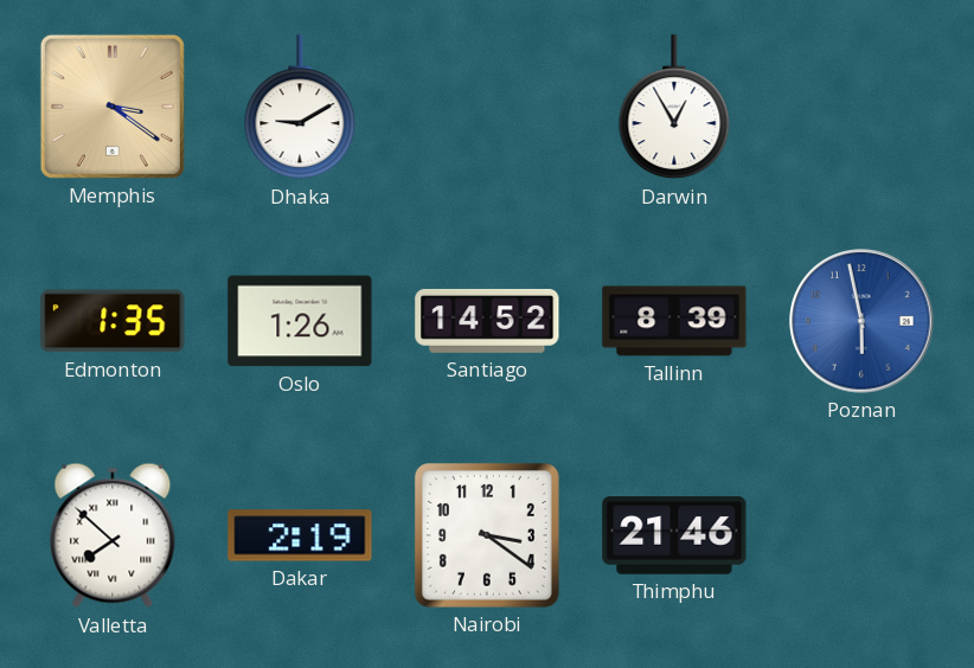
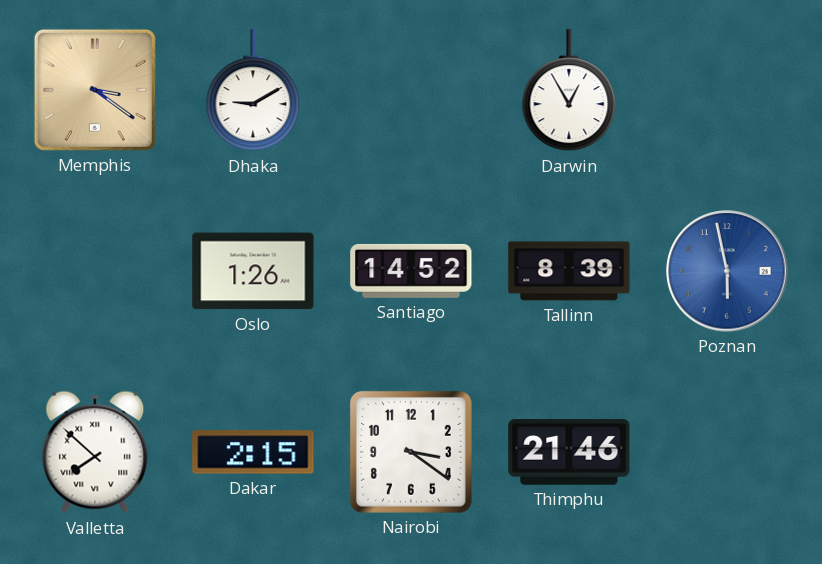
Edmonton: 1:35 -> none
Dakar: 2:19 -> 2:15
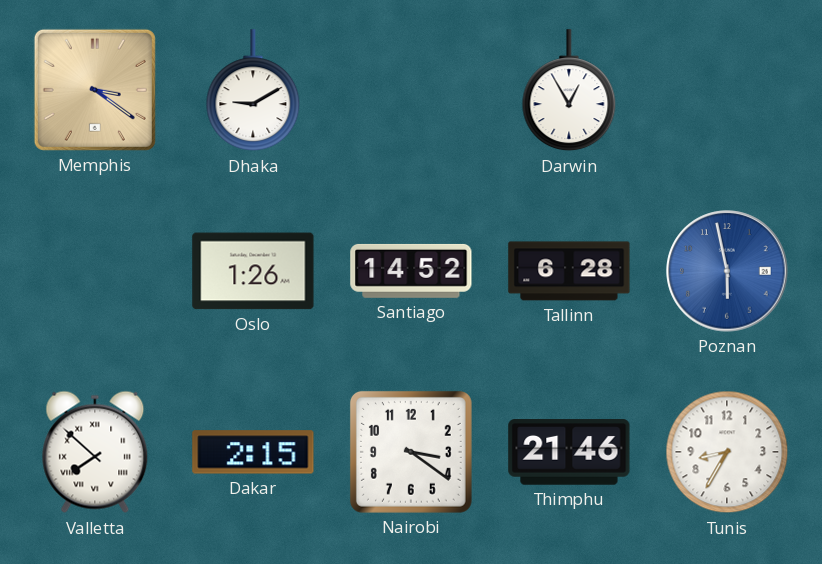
Tallinn: 8:39 -> 6:28
Tunis: none -> 8:35
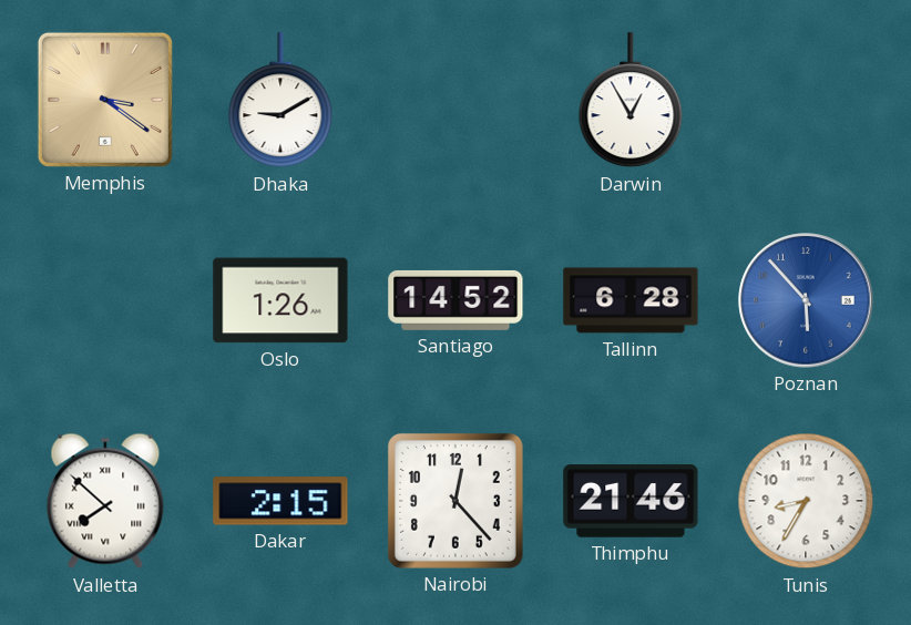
Poznan: 5:58 -> 5:53
Nairobi: 3:21 -> 12:23
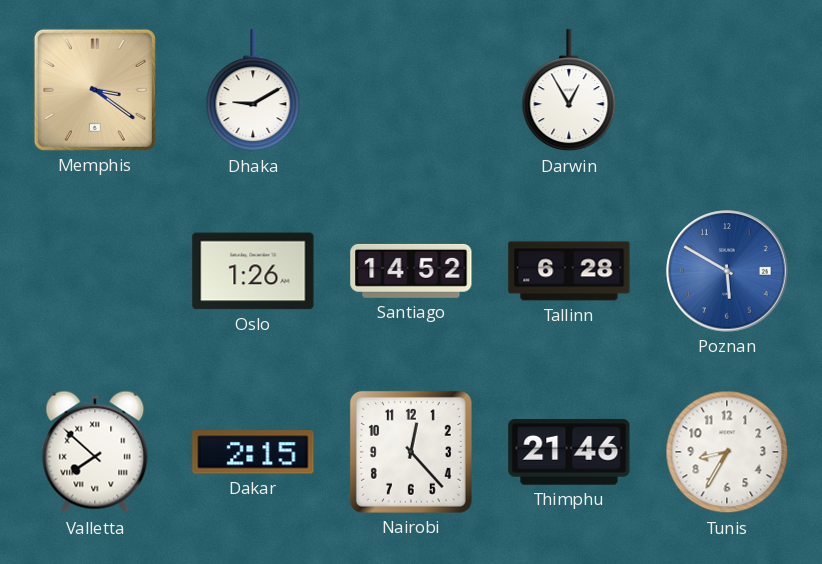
Poznan: 5:53 -> 5:50
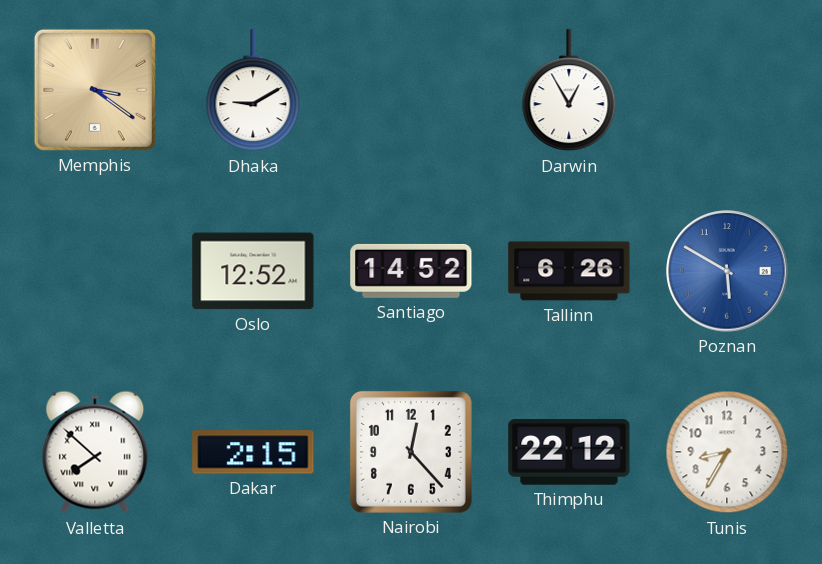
Oslo: 1:26 -> 12:52
Tallinn: 6:28 -> 6:26
Thimphu: 21:46 -> 22:12
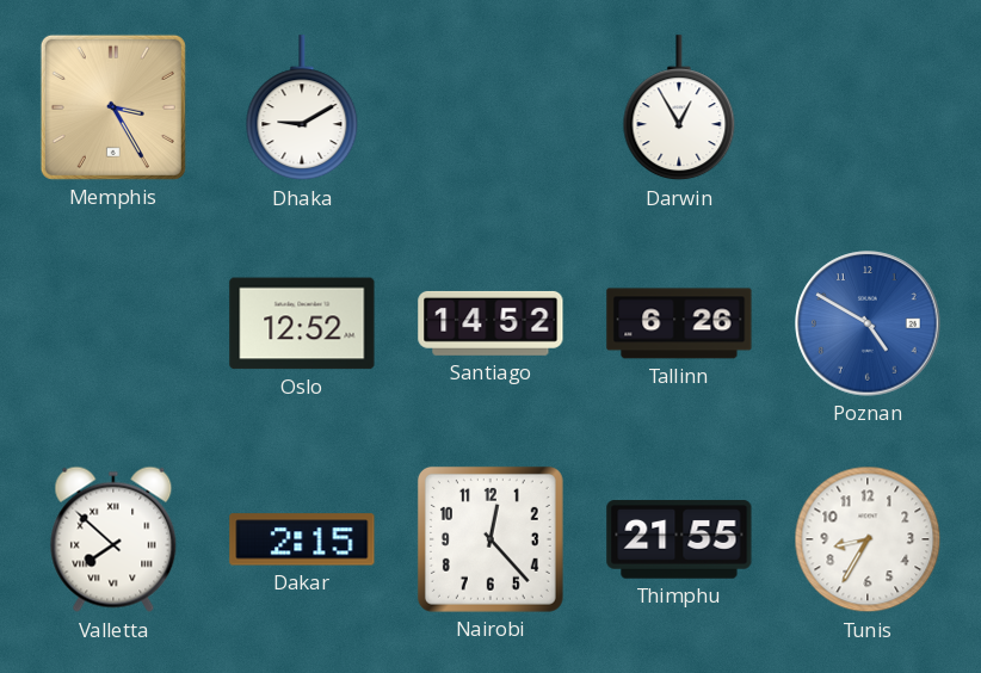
Memphis: 3:21 -> 3:25
Poznan: 5:50 -> 4:50
Thimphu: 22:12 -> 21:55
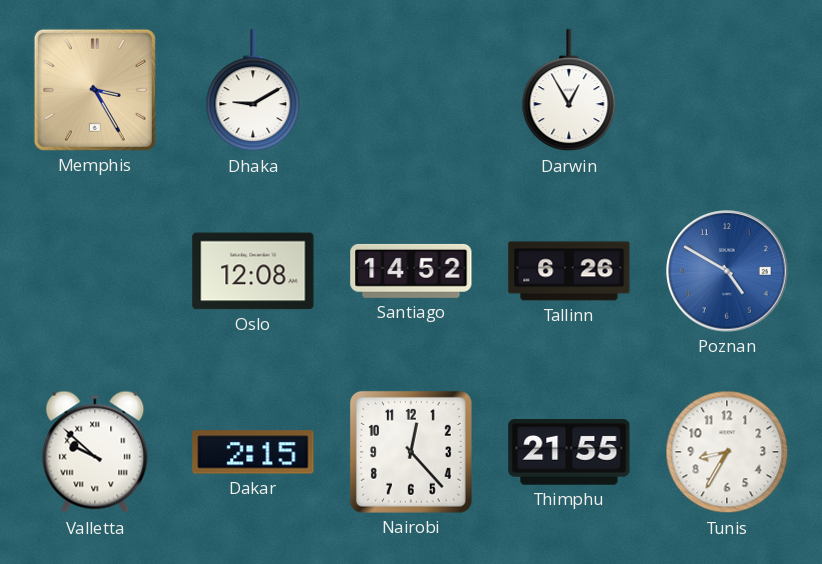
Oslo: 12:52 -> 12:08
Valletta: 7:52 -> 9:52
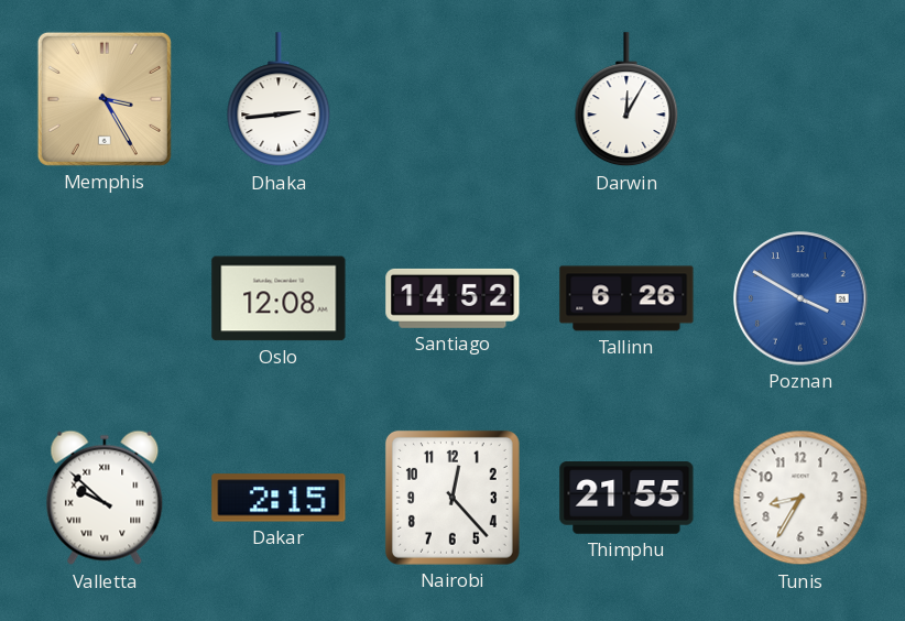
Dhaka: 9:10 -> 2:44
Darwin: 12:55 -> 12:05
Poznan: 4:50 -> 3:50
